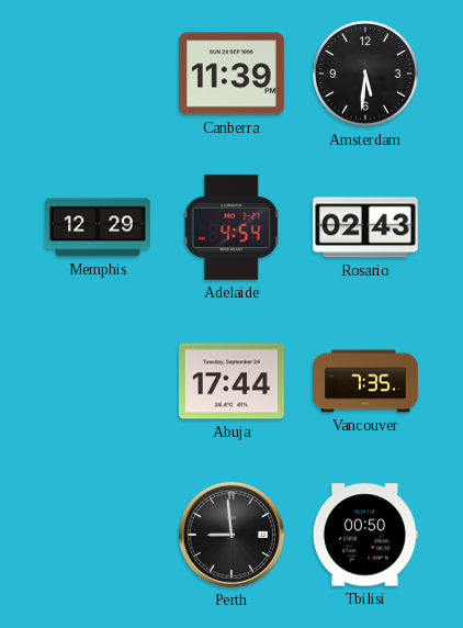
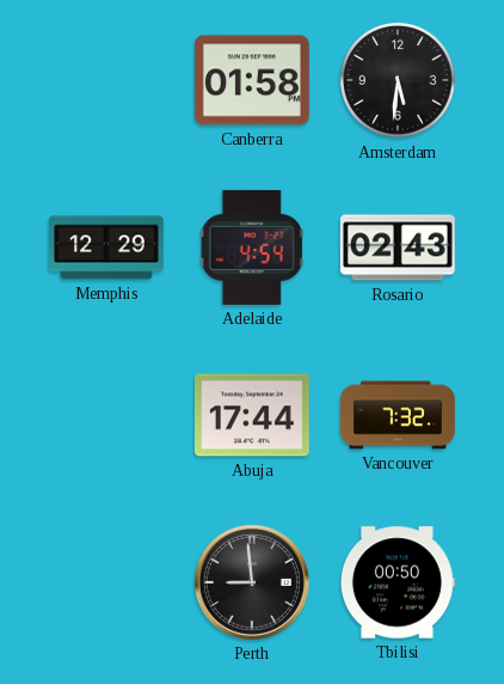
Canberra: 11:39 -> 01:58
Vancouver: 7:35 -> 7:32
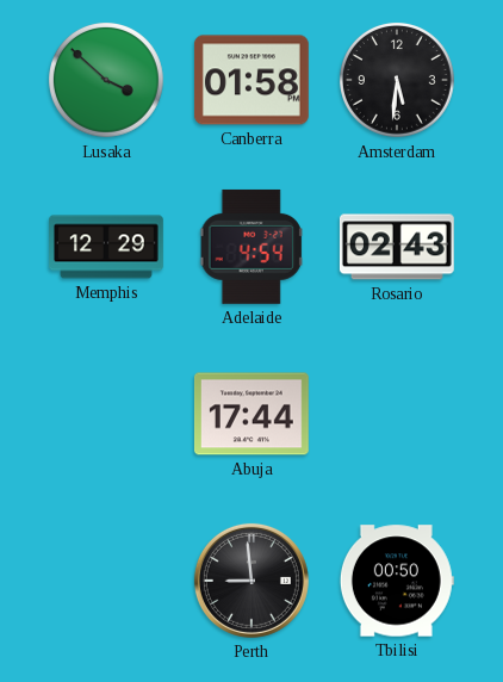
Lusaka: none -> 3:52
Vancouver: 7:32 -> none
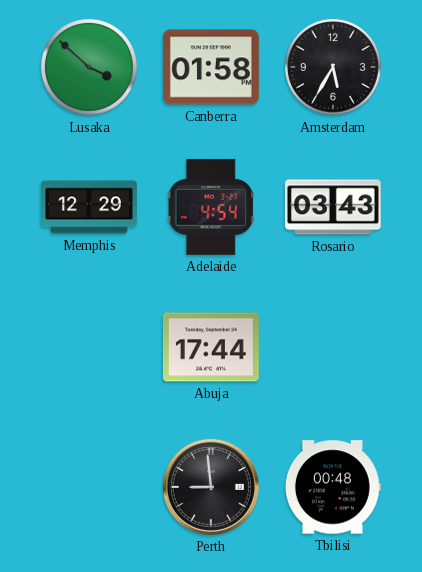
Amsterdam: 5:31 -> 5:35
Rosario: 02:43 -> 03:43
Tbilisi: 00:50 -> 00:48
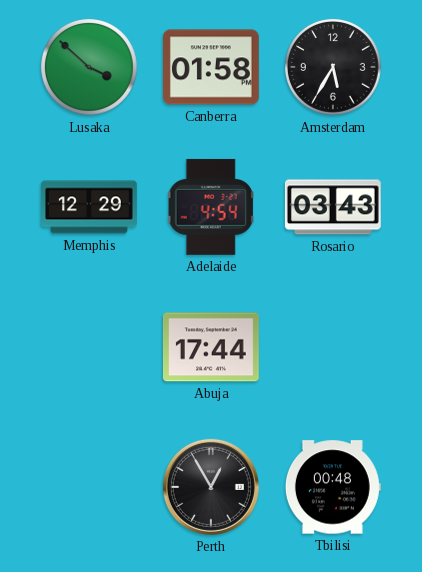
Perth: 8:59 -> 12:55
